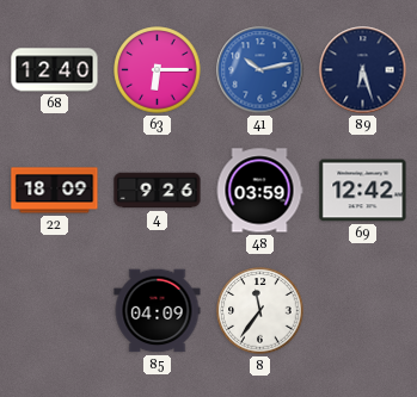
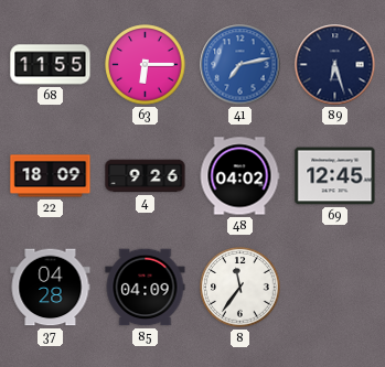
68: 12:40 -> 11:55
41: 10:13 -> 7:13
48: 03:59 -> 04:02
69: 12:42 -> 12:45
37: none -> 04:28
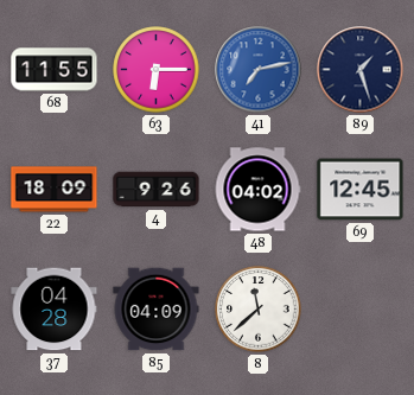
89: 6:27 -> 1:27
8: 11:36 -> 11:38
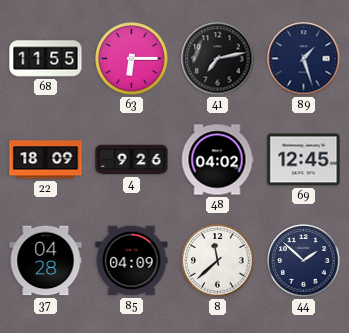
41 dial: blue -> black
44: none -> 1:52
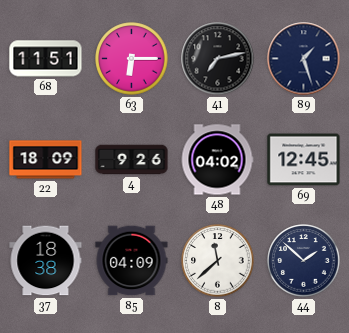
68: 11:55 -> 11:51
37: 04:28 -> 18:38
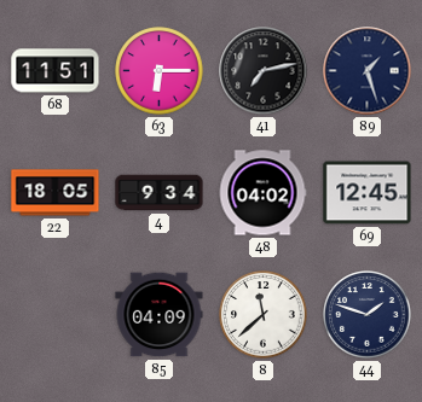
22: 18:09 -> 18:05
4: 9:26 -> 9:34
37: 18:38 -> none
44: 1:52 -> 1:48
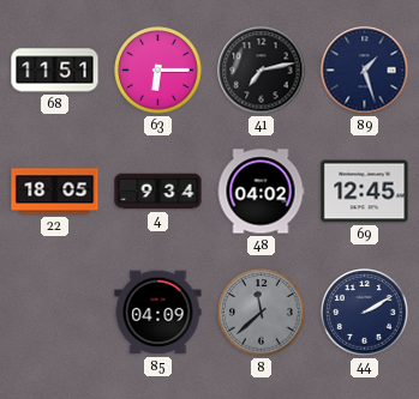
8 dial: white -> grey
44: 1:48 -> 2:10
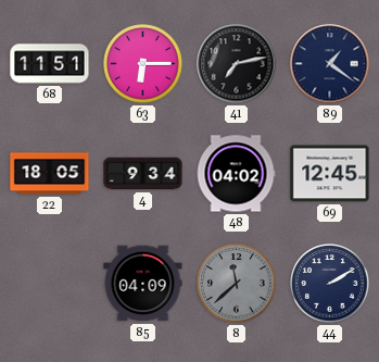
89: 1:27 -> 1:21
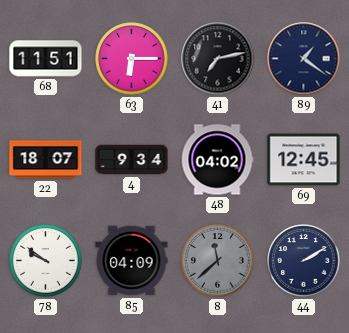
22: 18:05 -> 18:07
78: none -> 9:51
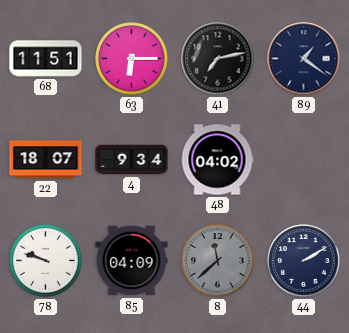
69: 12:45 -> none
78: 9:51 -> 9:48
